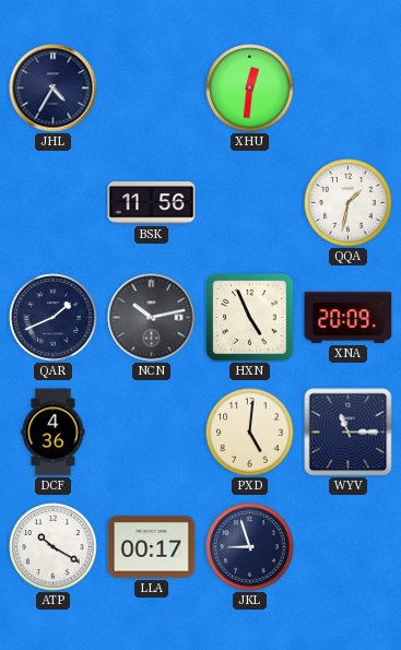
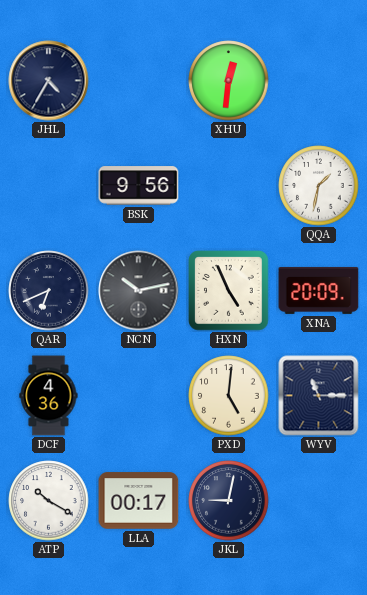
BSK: 11:56 -> 9:56
QAR: 1:41 -> 6:41
JKL: 8:57 -> 9:02
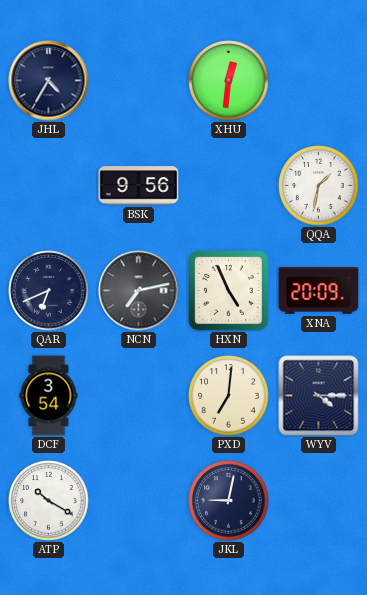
NCN: 10:13 -> 7:13
DCF: 4:36 -> 3:54
PXD: 5:01 -> 7:01
WYV: 11:15 -> 4:15
LLA: 00:17 -> none
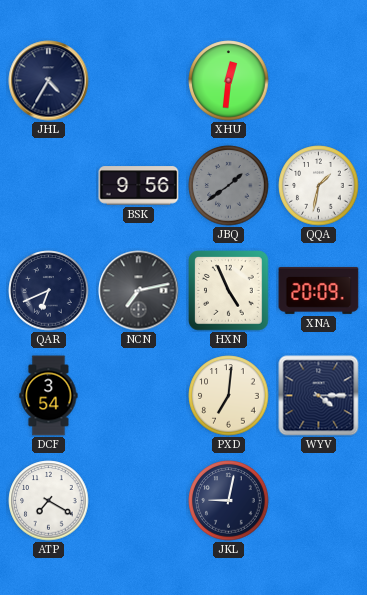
JBQ: none -> 1:39
ATP: 10:20 -> 7:20
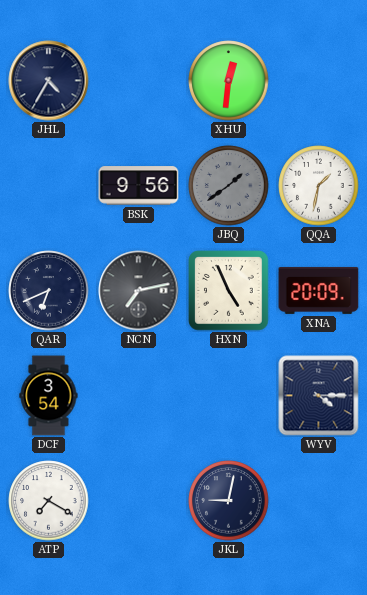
PXD: 7:01 -> none
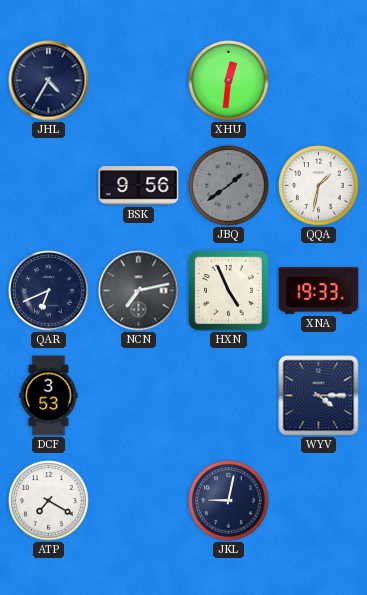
XNA: 20:09 -> 19:33
DCF: 3:54 -> 3:53
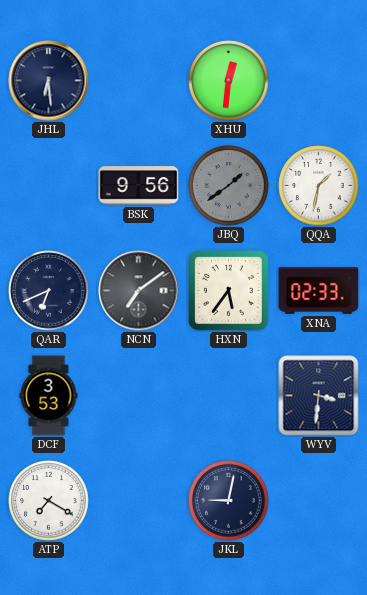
JHL: 4:35 -> 6:29
NCN: 7:13 -> 7:09
HXN: 4:56 -> 5:36
XNA: 19:33 -> 02:33
WYV: 4:15 -> 3:31
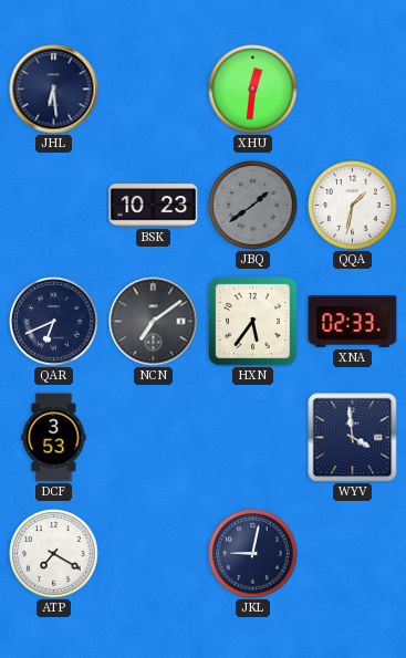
BSK: 9:56 -> 10:23
WYV: 3:31 -> 3:59
